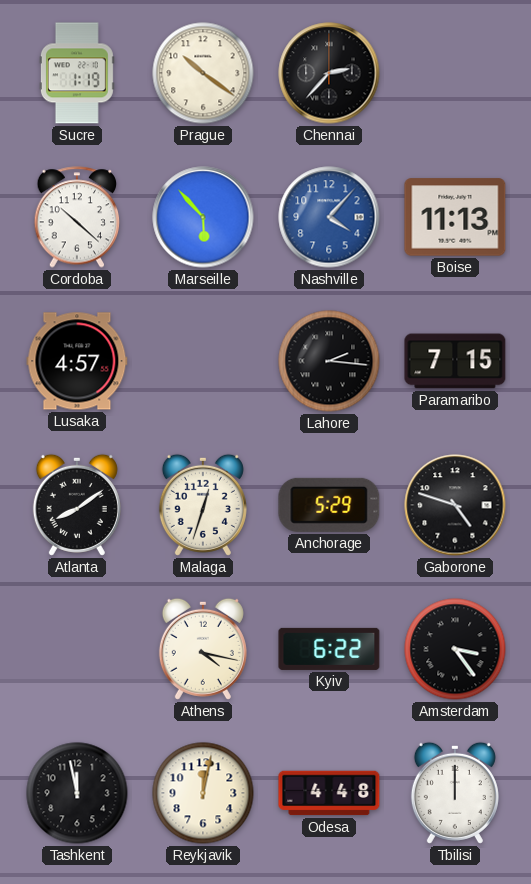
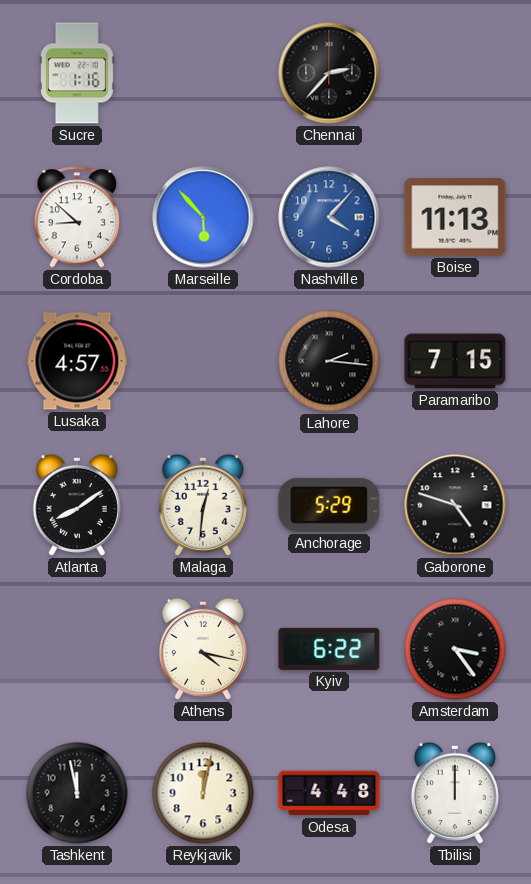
Sucre: 1:19 -> 1:16
Prague: 10:21 -> none
Cordoba: 10:22 -> 8:52
Malaga: 12:33 -> 12:31
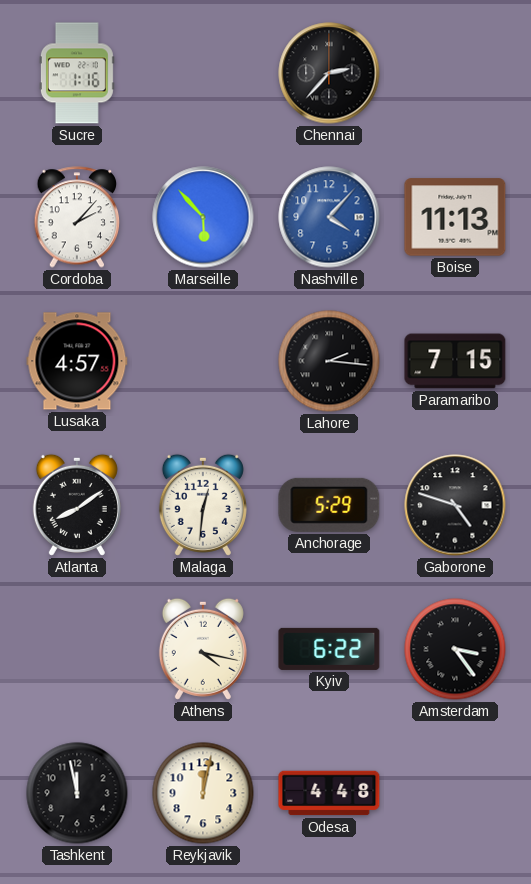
Cordoba: 8:52 -> 2:07
Tbilisi: 12:00 -> none
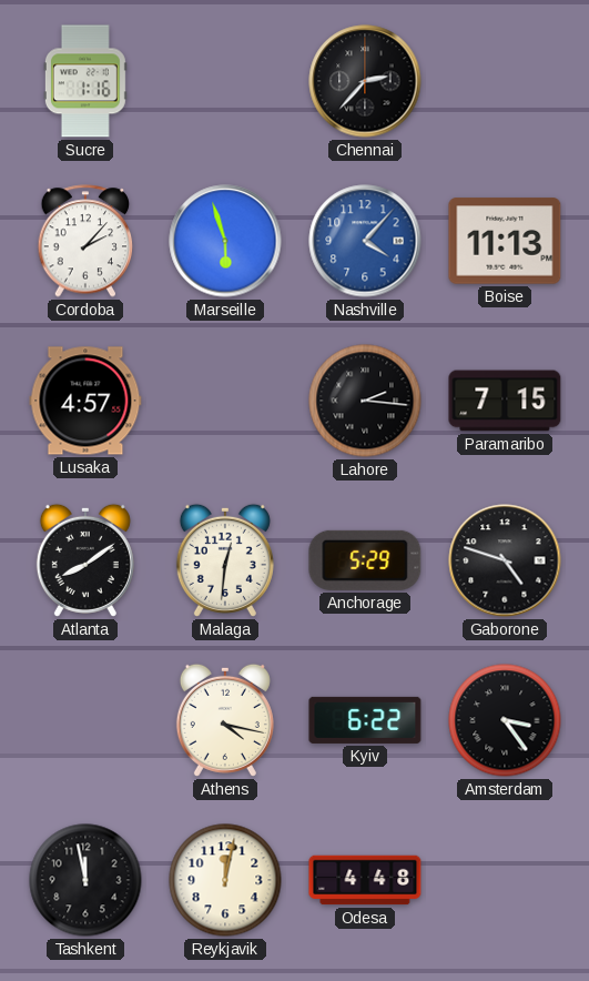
Marseille: 5:53 -> 5:57
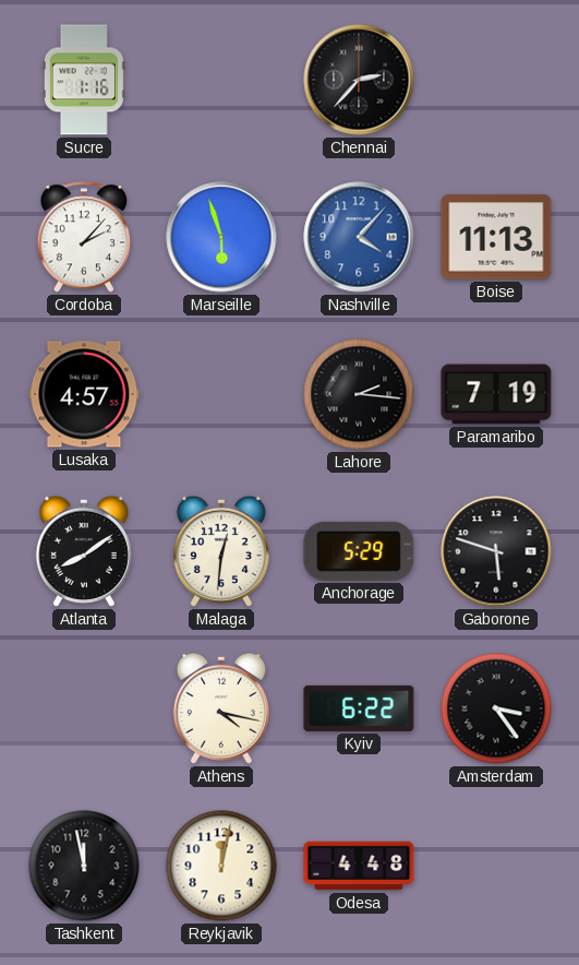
Paramaribo: 7:15 -> 7:19
Gaborone: 4:48 -> 5:48
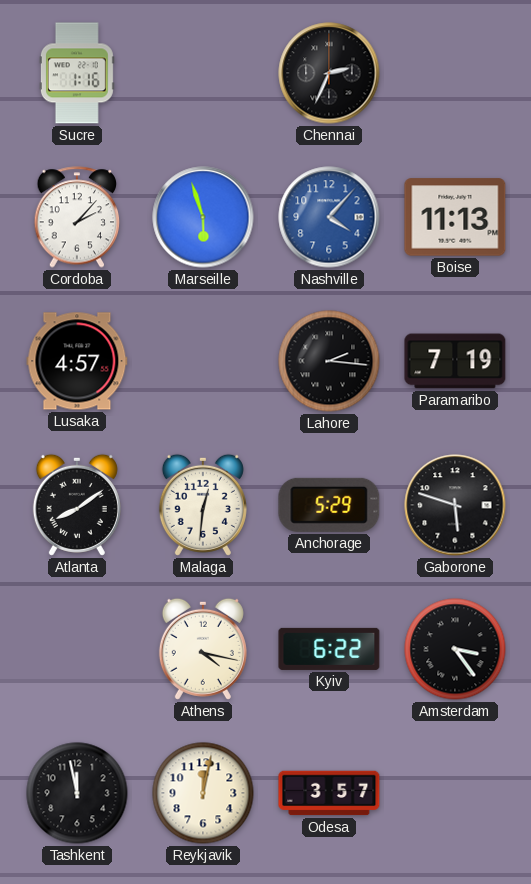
Chennai: 2:37 -> 2:34
Odesa: 4:48 -> 3:57
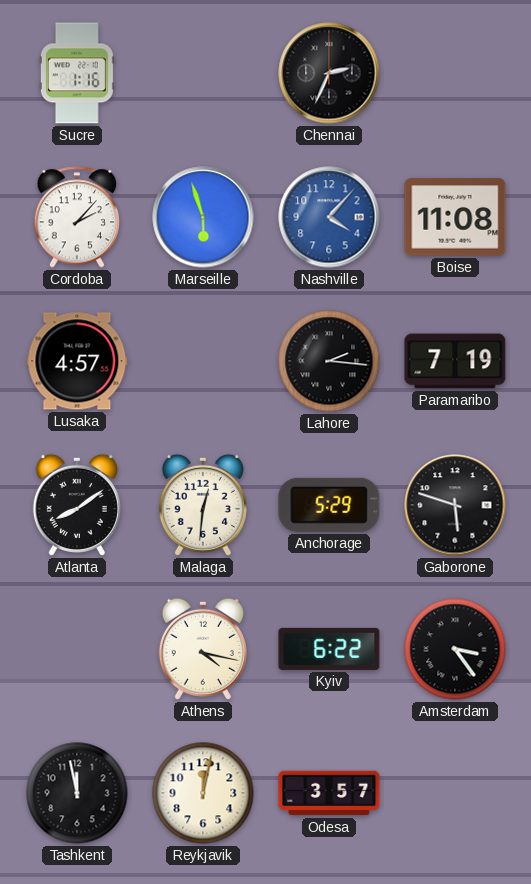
Boise: 11:13 -> 11:08
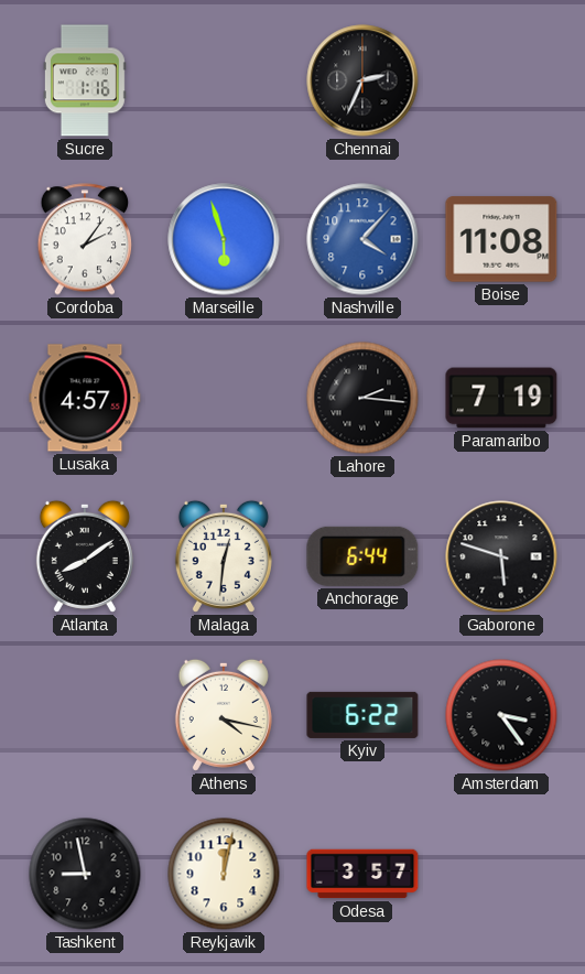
Cordoba: 2:07 -> 2:06
Anchorage: 5:29 -> 6:44
Tashkent: 11:58 -> 8:58
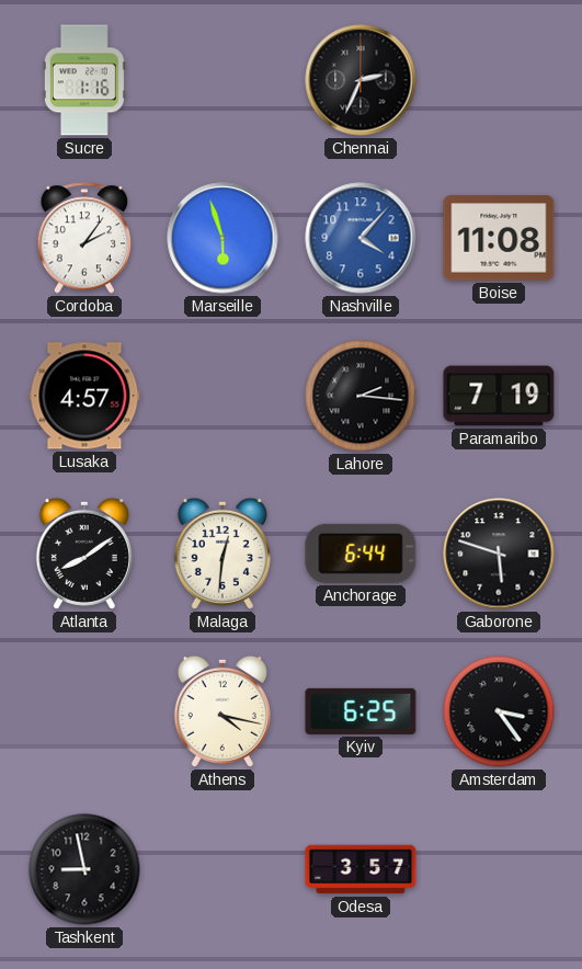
Kyiv: 6:22 -> 6:25
Reykjavik: 12:02 -> none
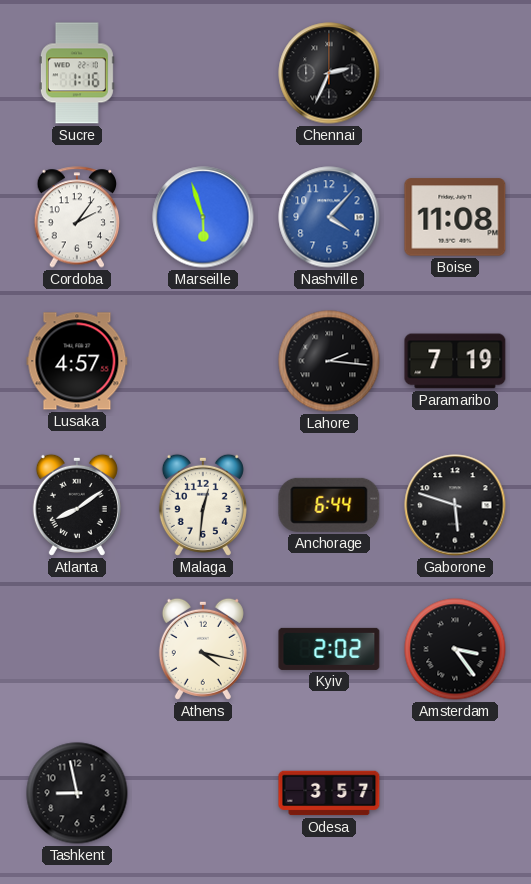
Kyiv: 6:25 -> 2:02
